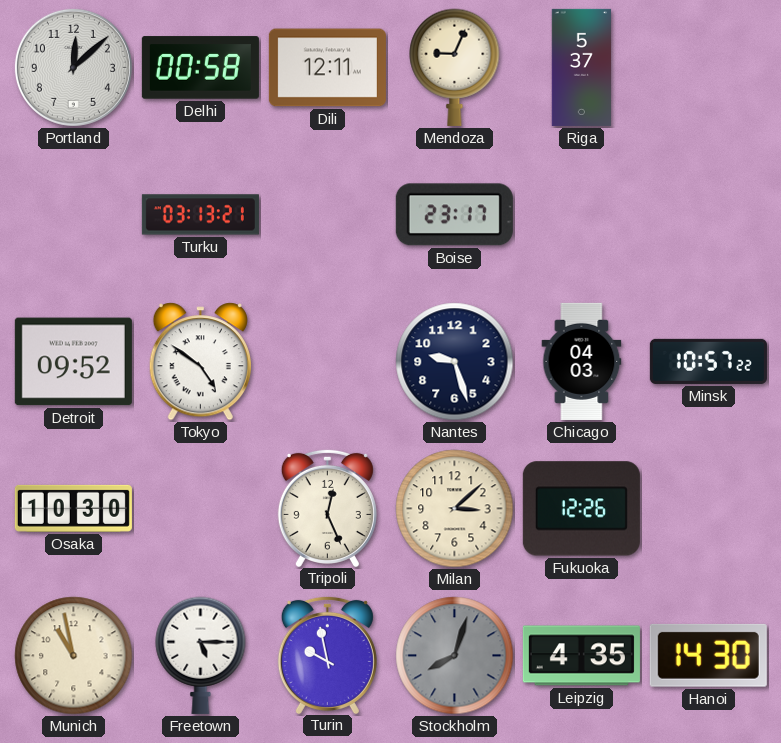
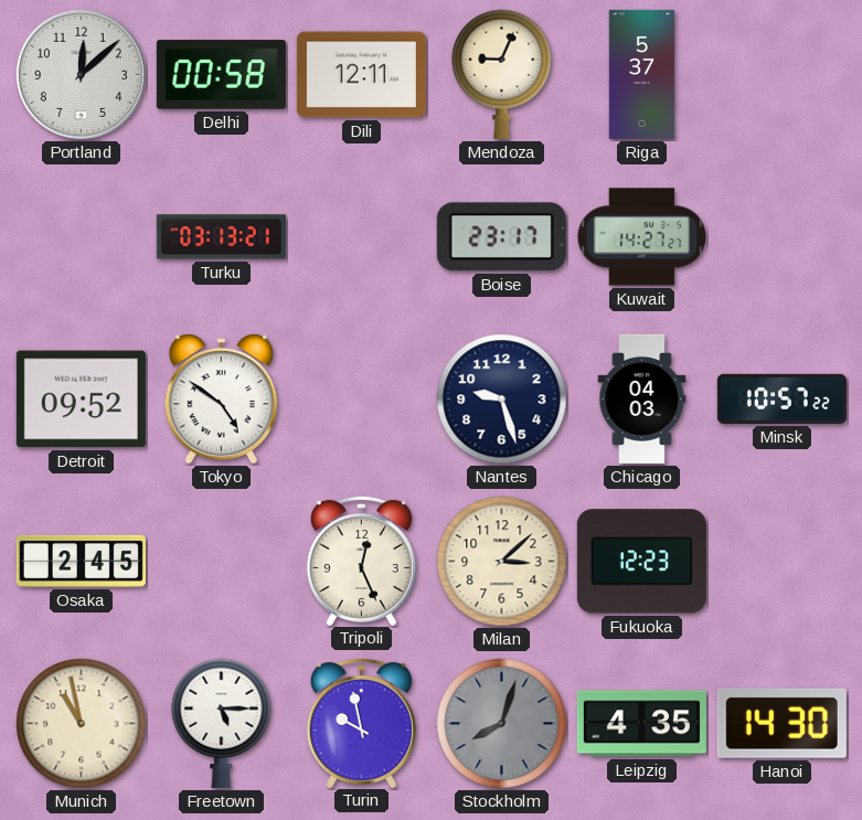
Kuwait: none -> 14:27
Osaka: 10:30 -> 2:45
Fukuoka: 12:26 -> 12:23
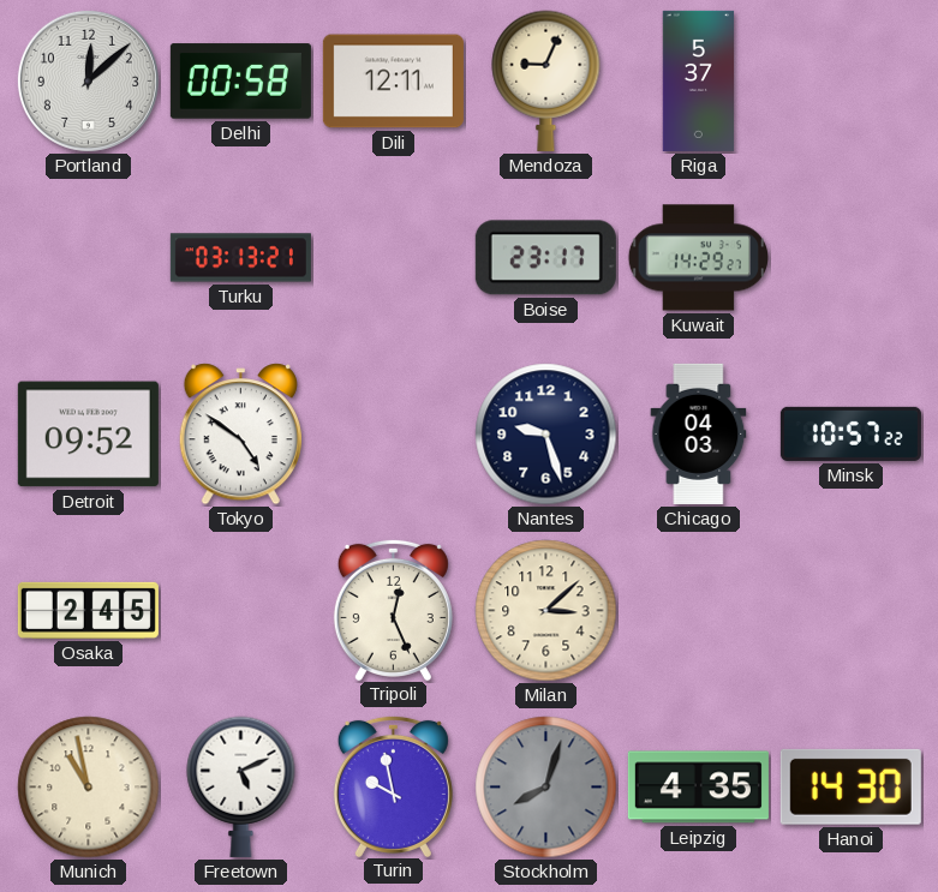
Kuwait: 14:27 -> 14:29
Fukuoka: 12:23 -> none
Freetown: 5:15 -> 5:11
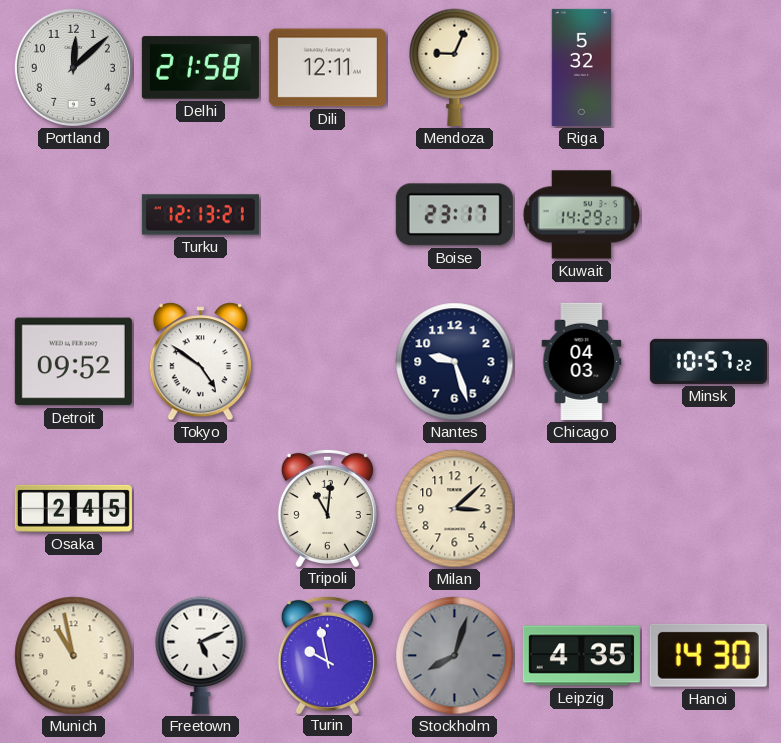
Delhi: 00:58 -> 21:58
Riga: 5:37 -> 5:32
Turku: 03:13 -> 12:13
Tripoli: 12:26 -> 11:01
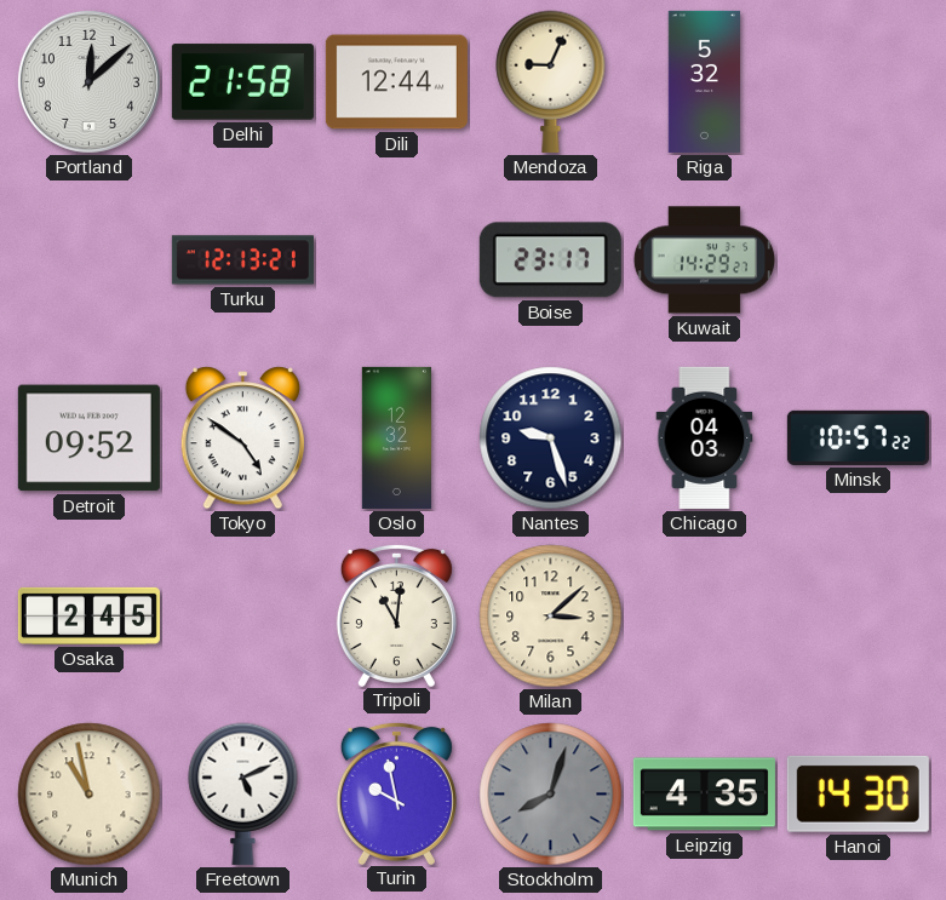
Dili: 12:11 -> 12:44
Oslo: none -> 12:32
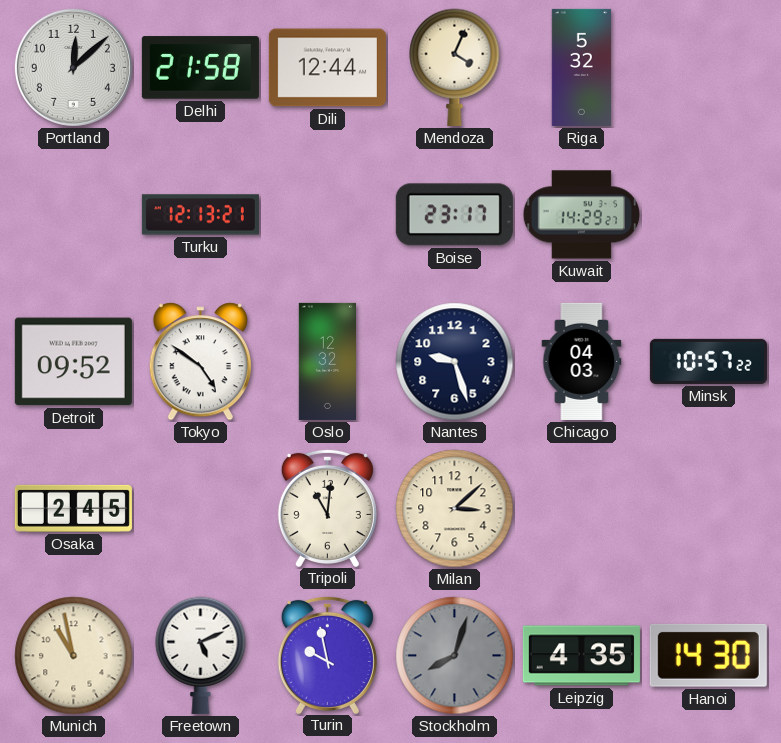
Mendoza: 9:04 -> 4:04
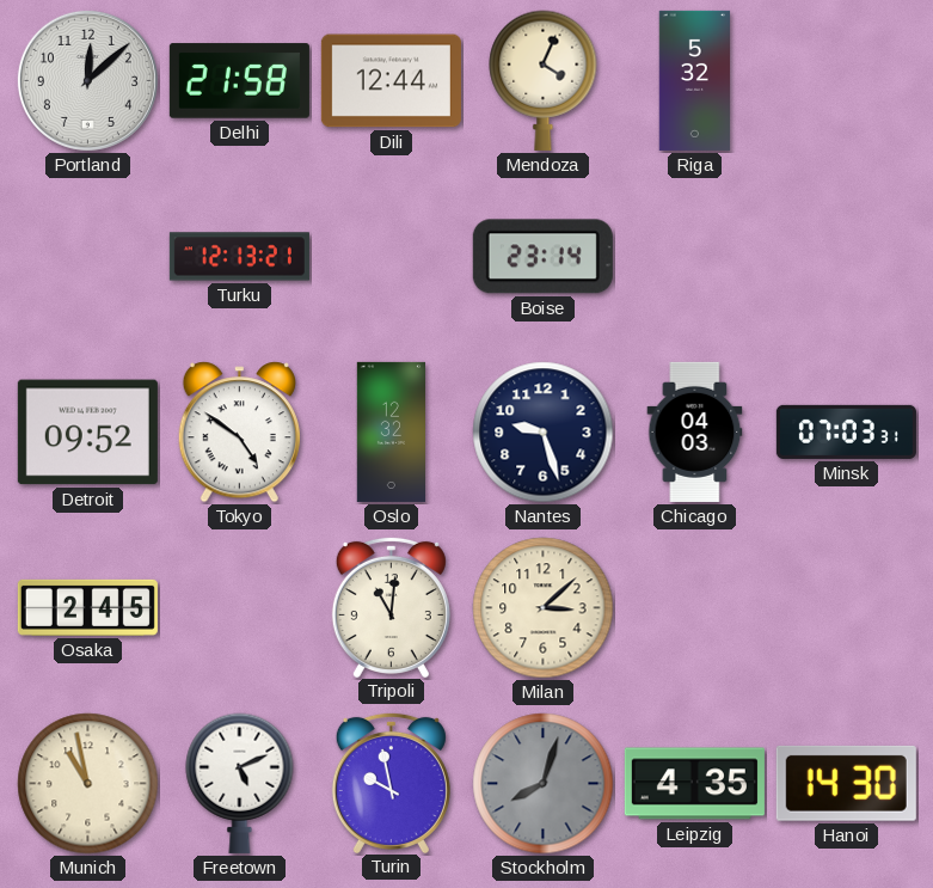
Boise: 23:17 -> 23:14
Kuwait: 14:29 -> none
Minsk: 10:57 -> 07:03
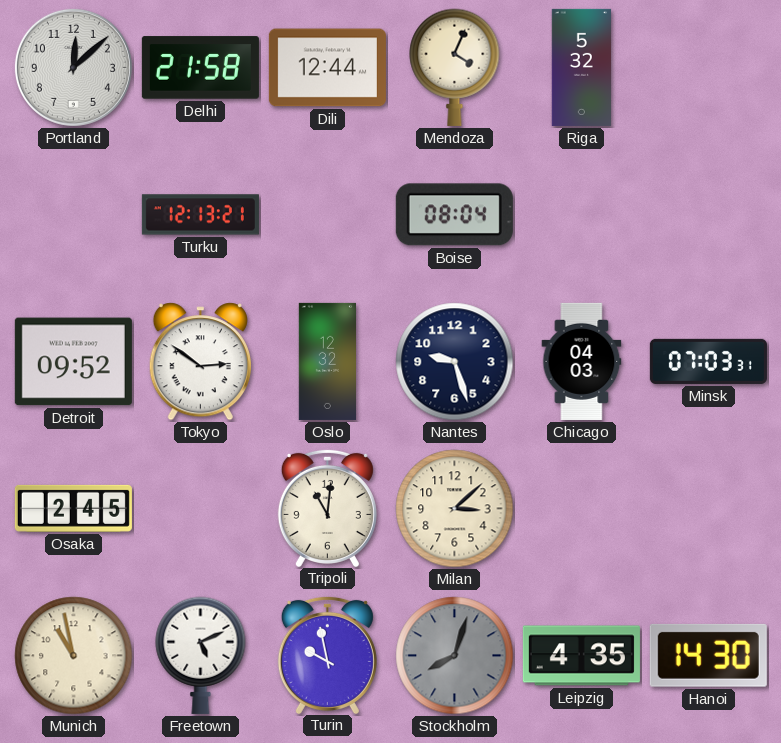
Boise: 23:14 -> 08:04
Tokyo: 4:51 -> 2:51
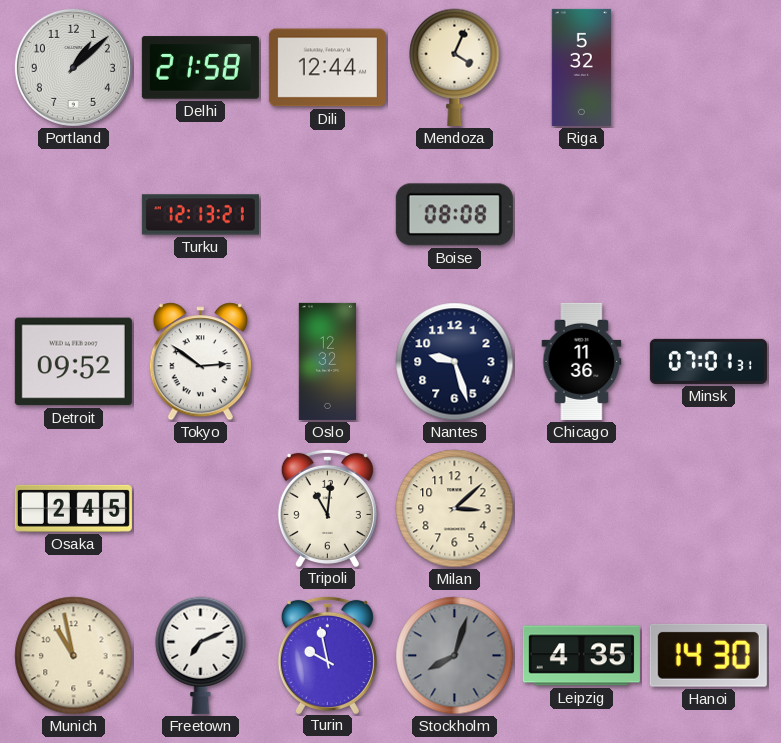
Portland: 12:08 -> 1:08
Boise: 08:04 -> 08:08
Chicago: 04:03 -> 11:36
Minsk: 07:03 -> 07:01
Freetown: 5:11 -> 7:11
